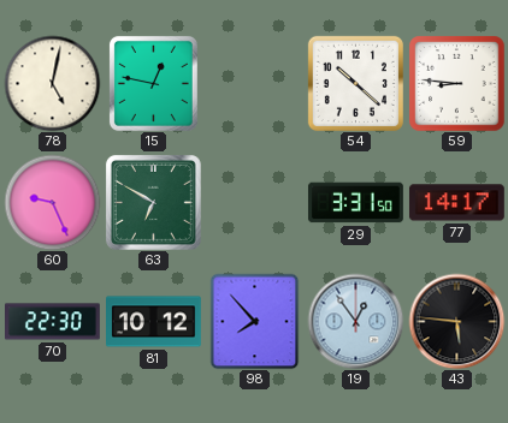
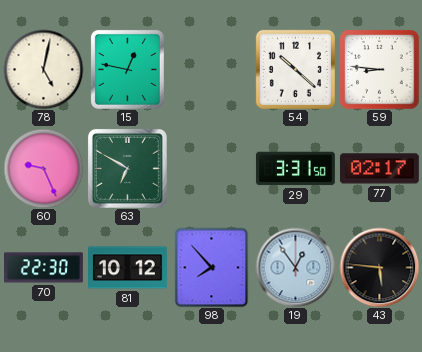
77: 14:17 -> 02:17
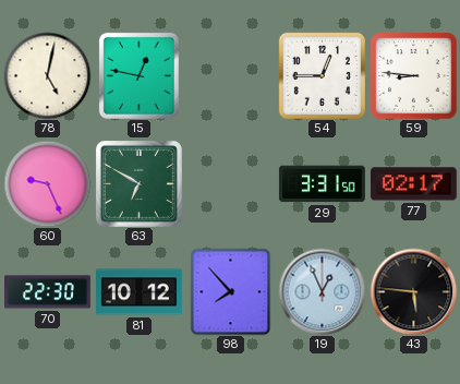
54: 10:22 -> 12:45
19: 12:54 -> 12:56
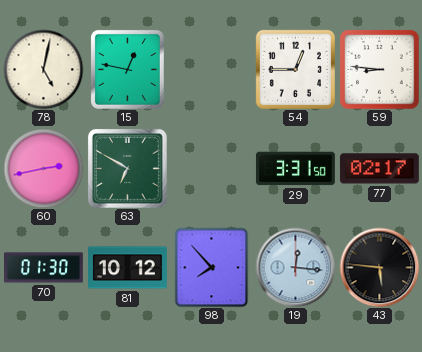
60: 9:26 -> 2:43
70: 22:30 -> 01:30
19: 12:56 -> 12:16
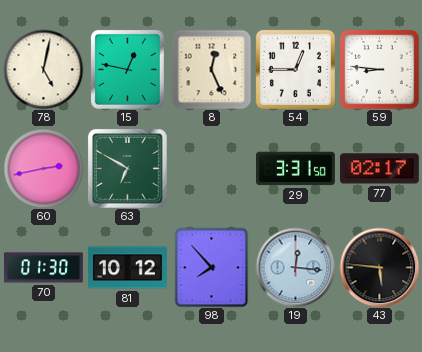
8: none -> 12:26
